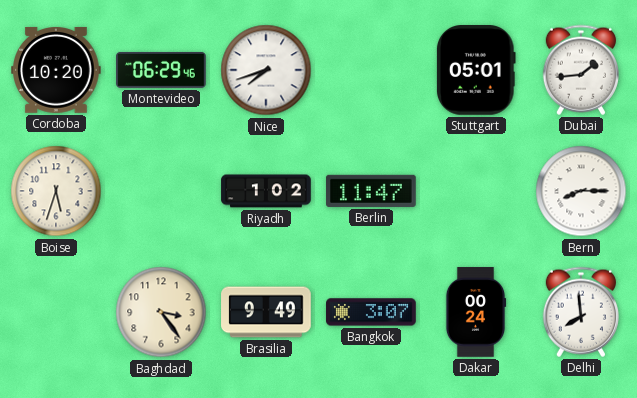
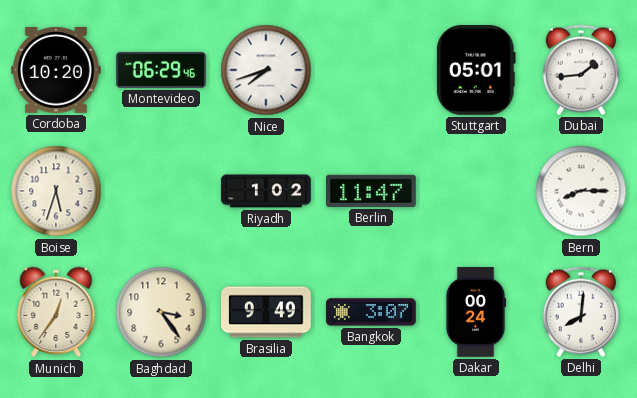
Munich: none -> 12:36
Delhi: 7:59 -> 8:01
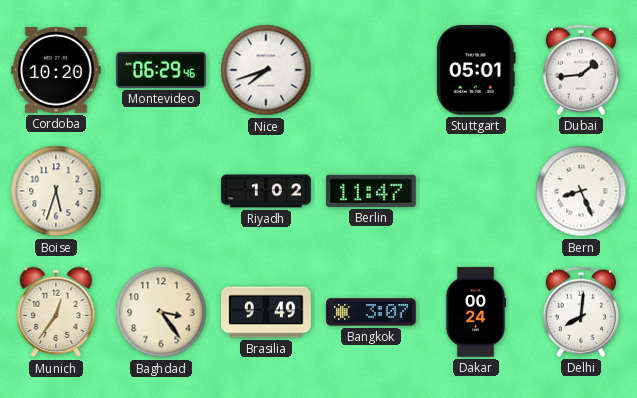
Bern: 8:15 -> 8:26
